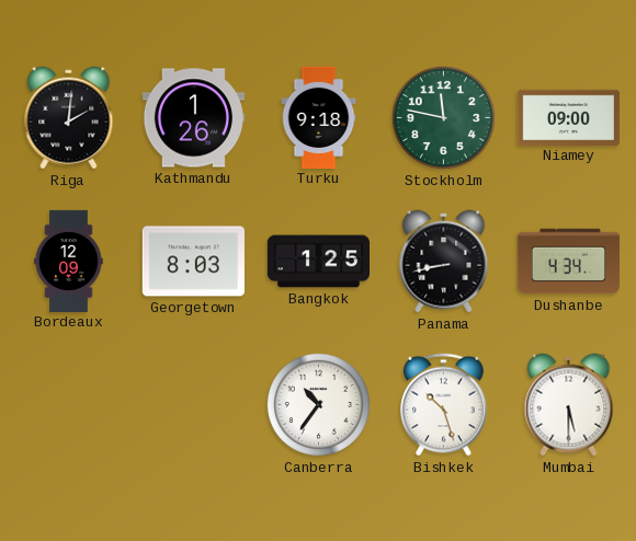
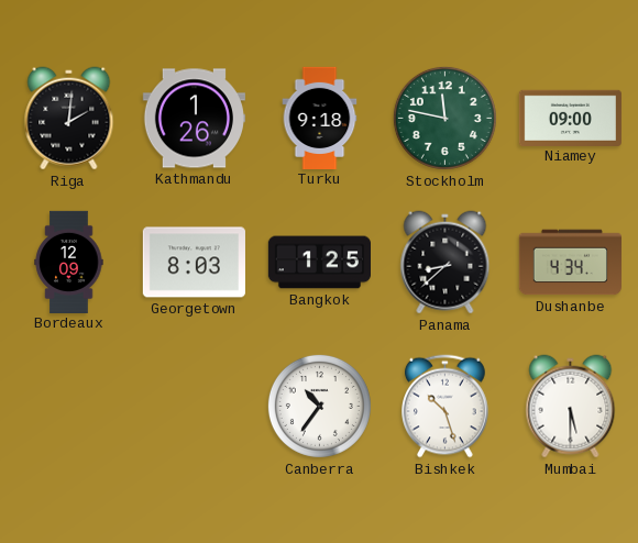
Panama: 8:43 -> 8:38
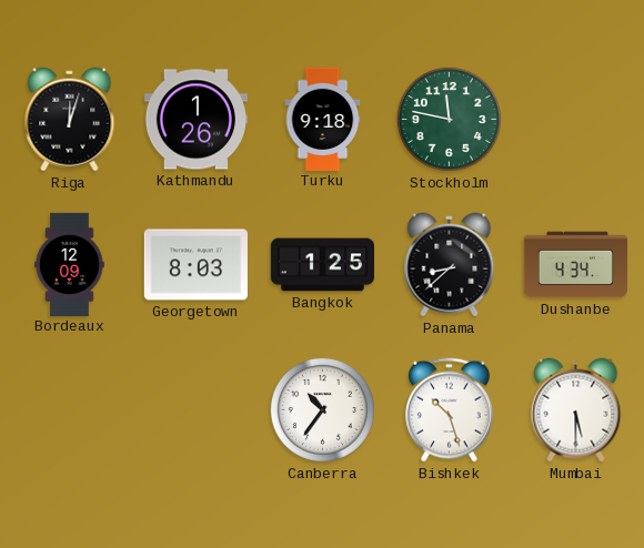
Riga: 2:01 -> 12:03
Niamey: 09:00 -> none
